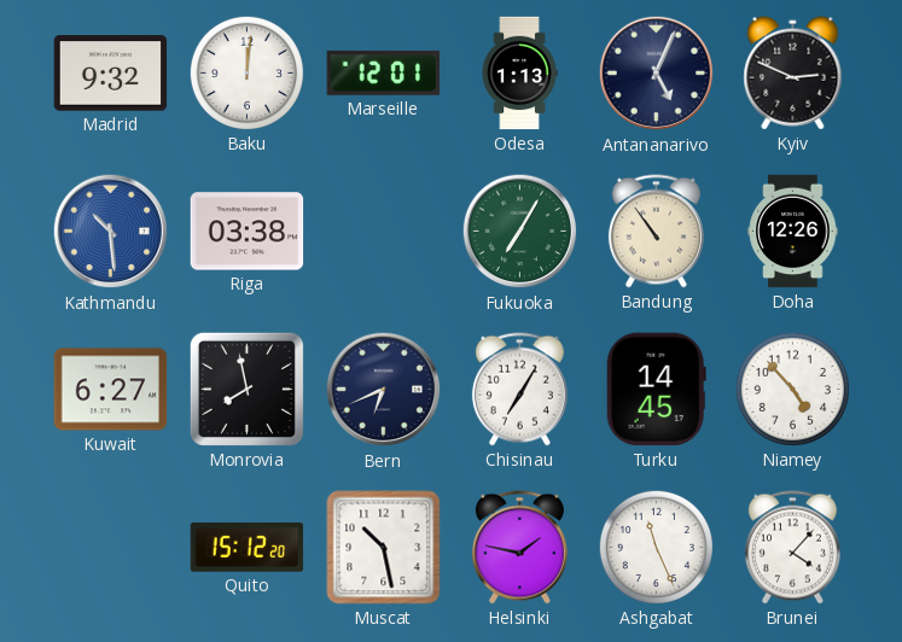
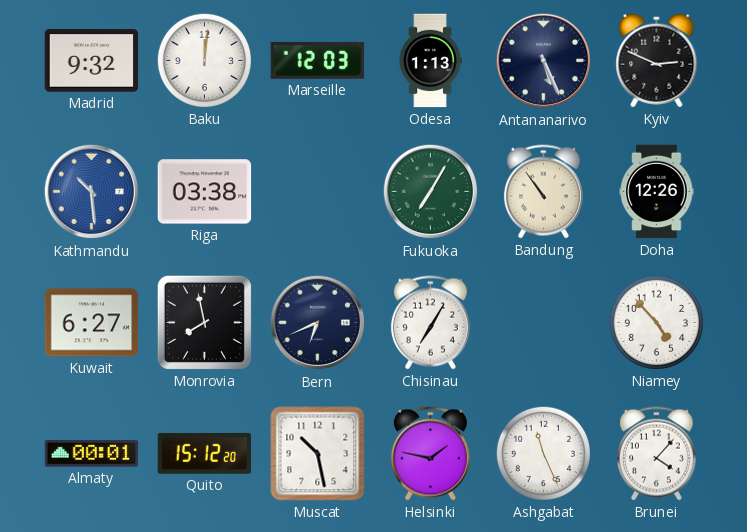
Marseille: 12:01 -> 12:03
Antananarivo: 5:04 -> 5:26
Turku: 14:45 -> none
Almaty: none -> 00:01
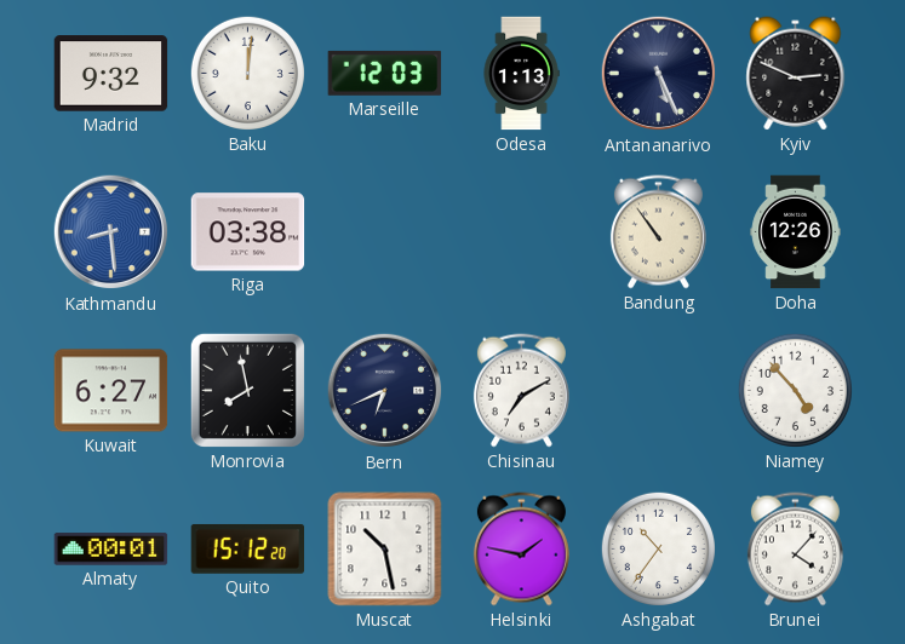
Kathmandu: 10:29 -> 8:29
Fukuoka: 7:05 -> none
Chisinau: 7:05 -> 7:10
Ashgabat: 11:26 -> 10:36
